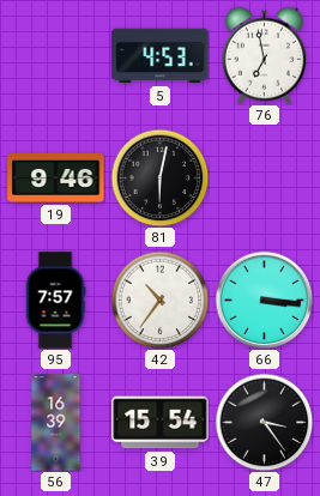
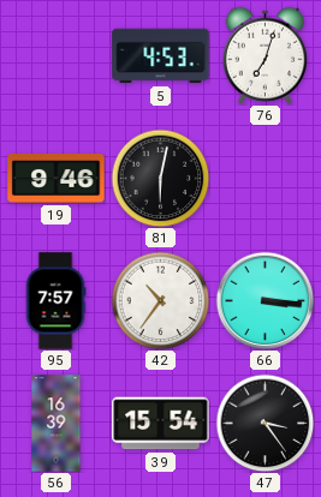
76: 6:58 -> 7:03
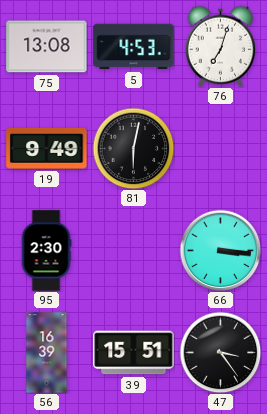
75: none -> 13:08
19: 9:46 -> 9:49
95: 7:57 -> 2:30
42: 10:36 -> none
39: 15:54 -> 15:51
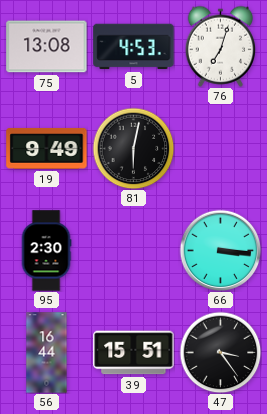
56: 16:39 -> 16:44
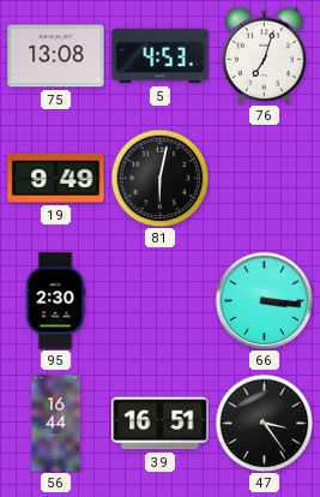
39: 15:51 -> 16:51
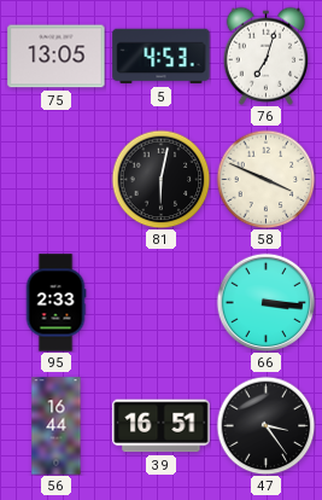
75: 13:08 -> 13:05
19: 9:49 -> none
58: none -> 3:49
95: 2:30 -> 2:33
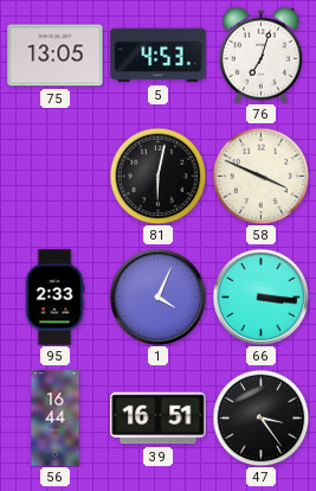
1: none -> 4:04
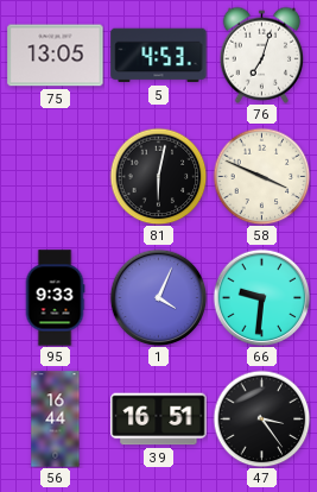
95: 2:33 -> 9:33
66: 3:16 -> 9:31
